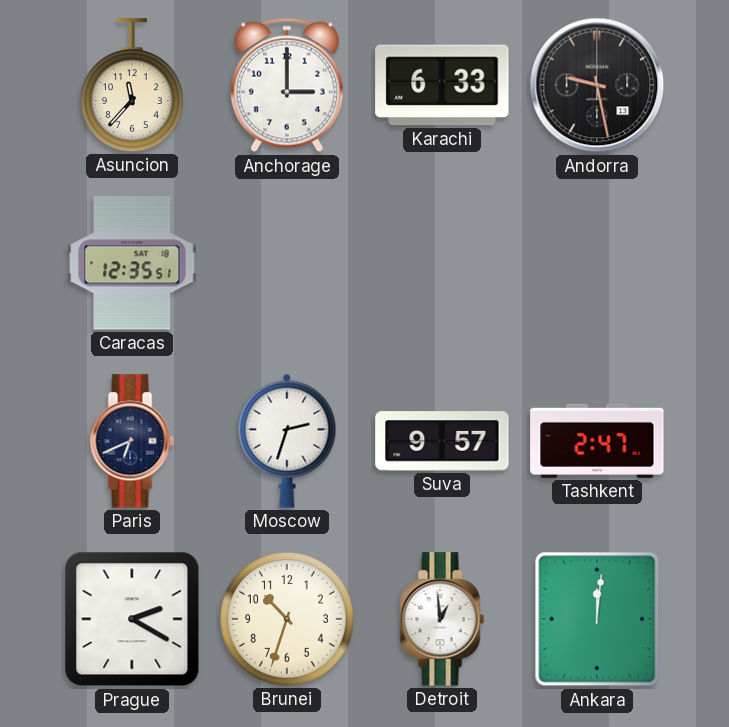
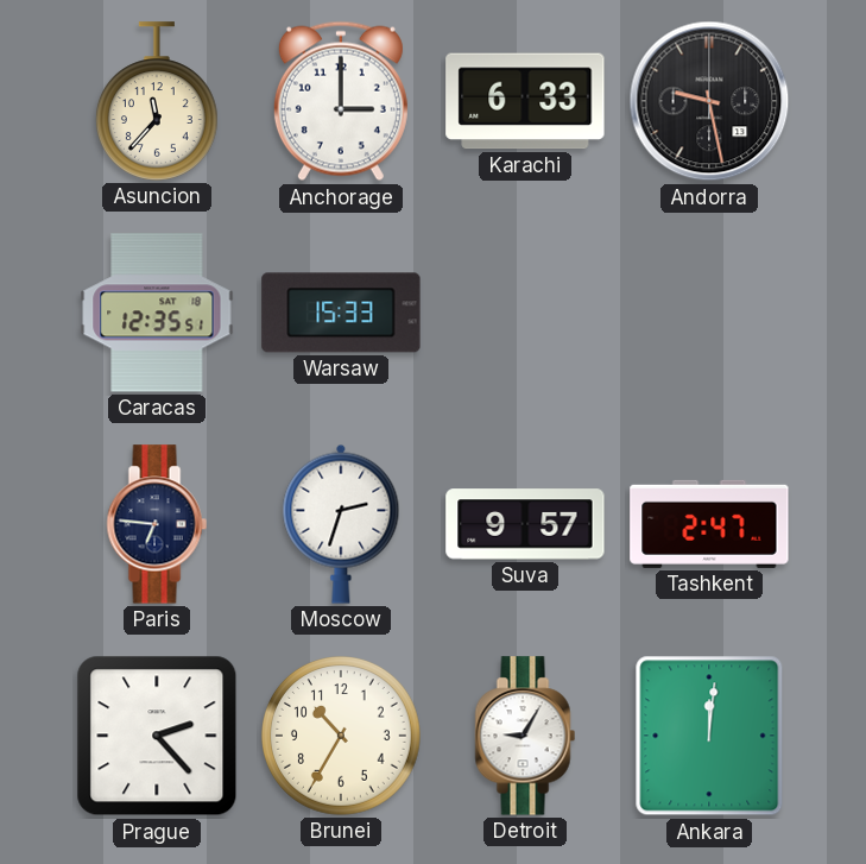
Warsaw: none -> 15:33
Paris: 6:41 -> 6:46
Prague: 2:20 -> 2:23
Brunei: 10:33 -> 10:35
Detroit: 12:59 -> 9:05
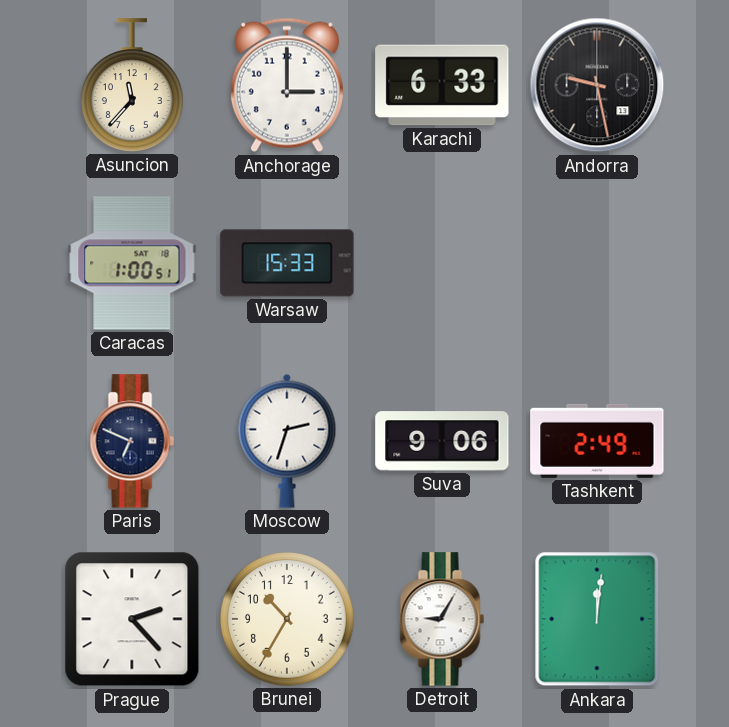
Caracas: 12:35 -> 1:00
Paris: 6:46 -> 6:49
Suva: 9:57 -> 9:06
Tashkent: 2:47 -> 2:49
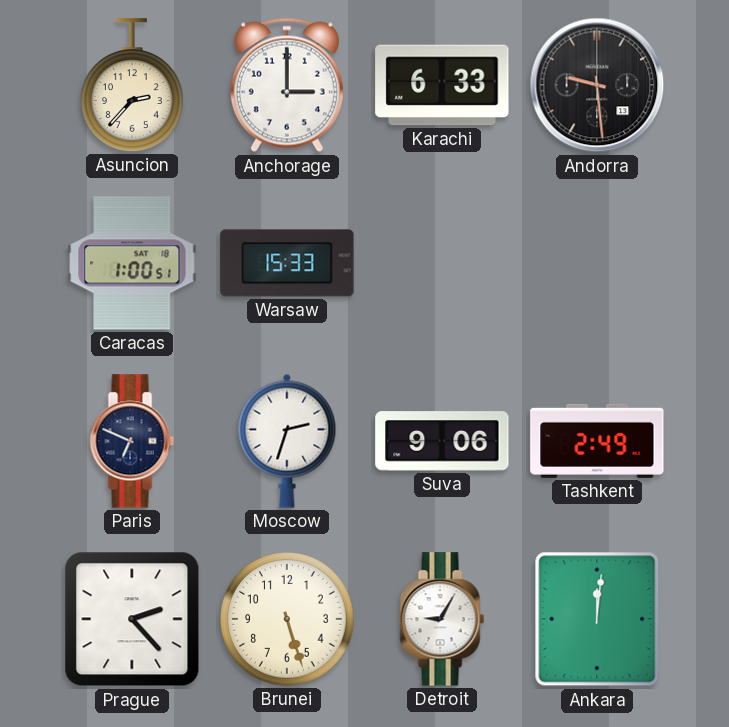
Asuncion: 11:37 -> 2:37
Andorra: 9:28 -> 9:29
Brunei: 10:35 -> 5:27
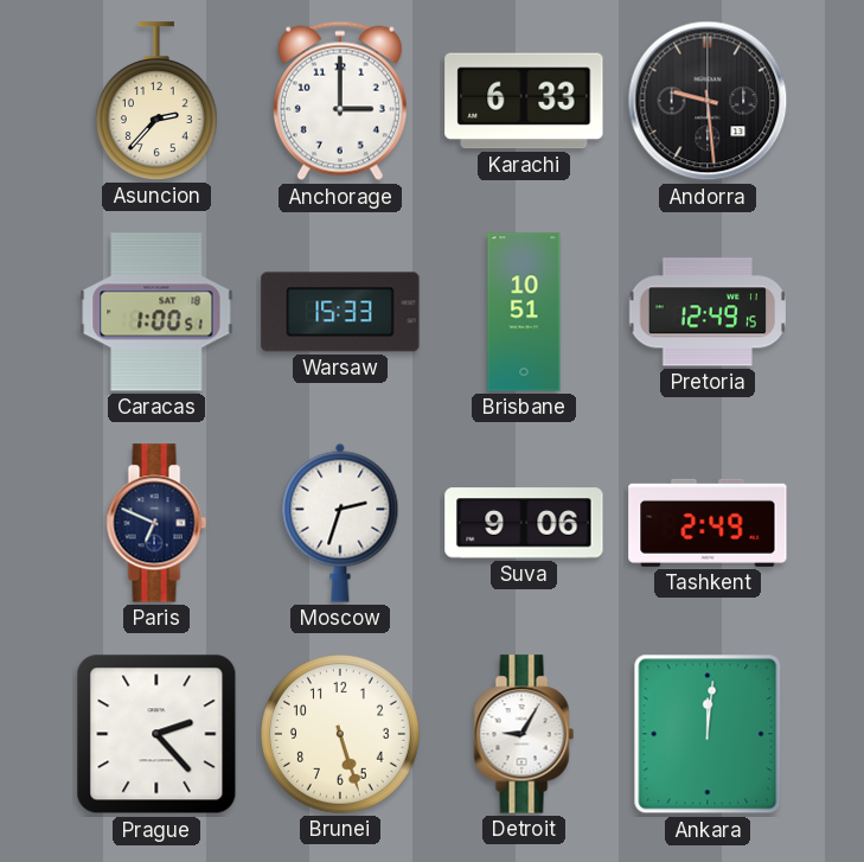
Brisbane: none -> 10:51
Pretoria: none -> 12:49
